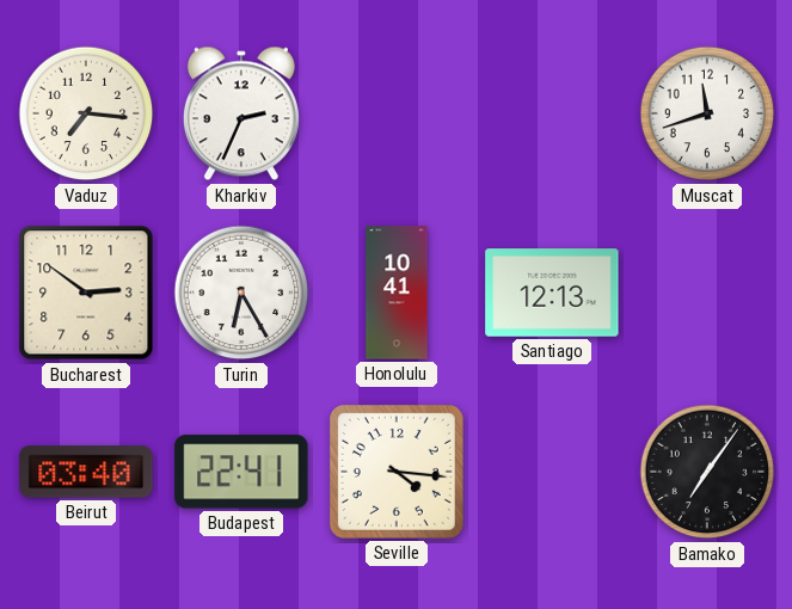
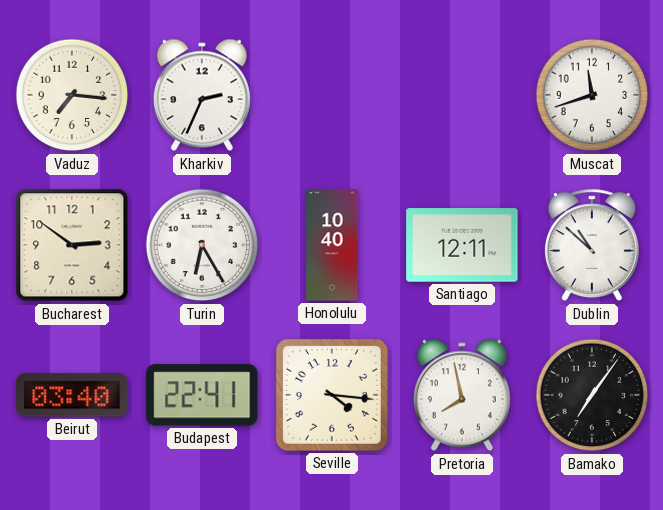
Honolulu: 10:41 -> 10:40
Santiago: 12:13 -> 12:11
Dublin: none -> 10:52
Pretoria: none -> 7:58
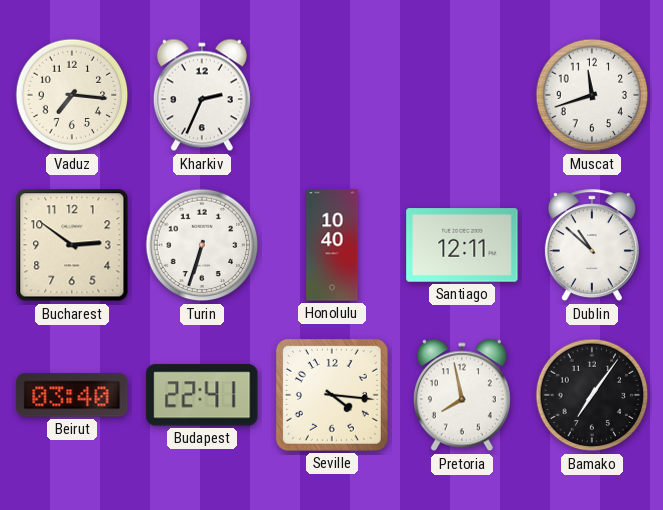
Turin: 6:25 -> 6:33
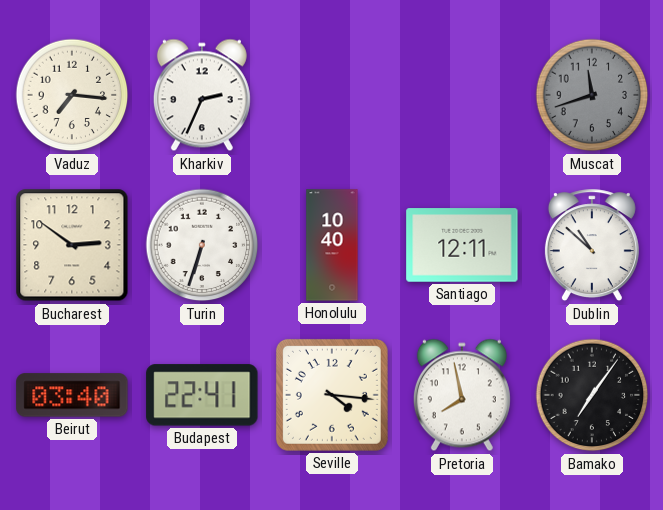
Muscat dial: white -> grey
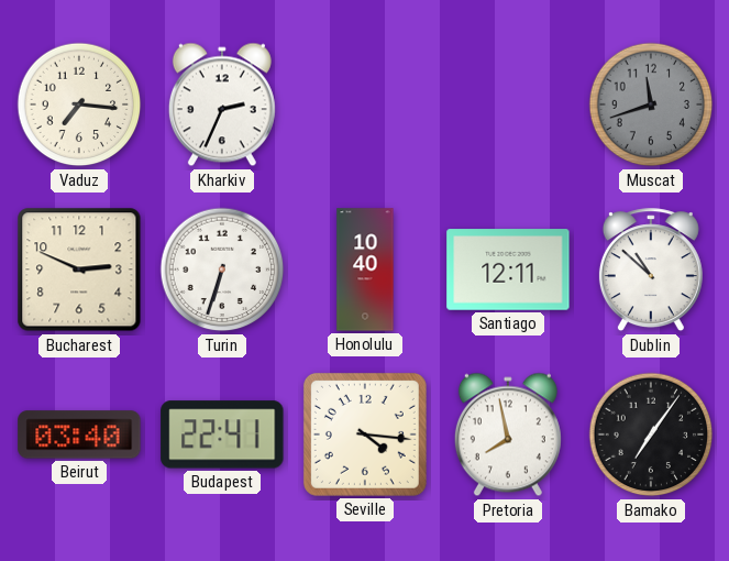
Bucharest: 2:51 -> 2:49
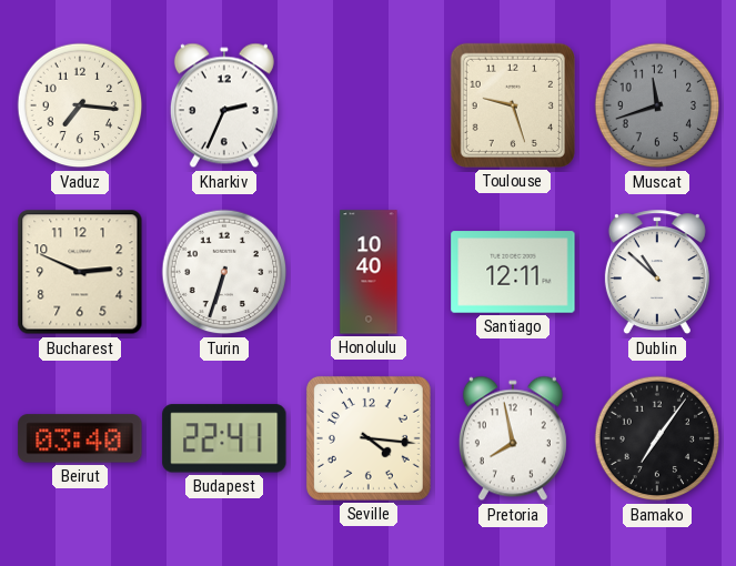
Toulouse: none -> 9:27
